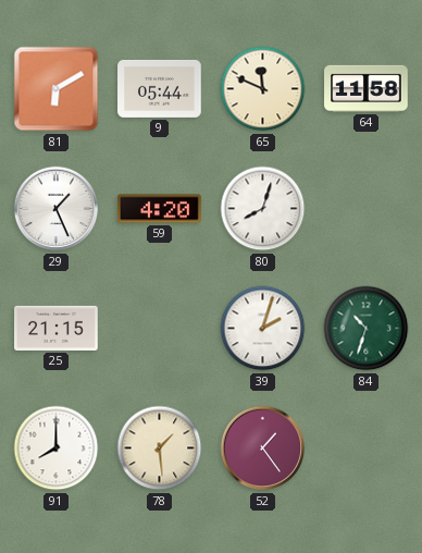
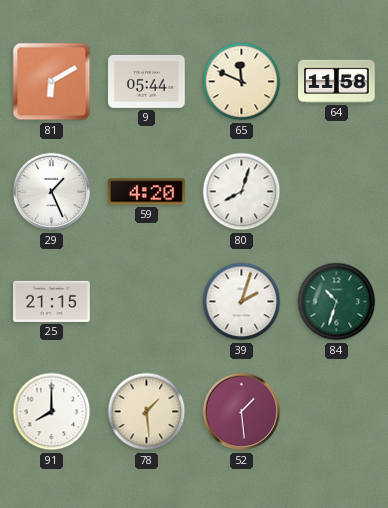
52: 1:24 -> 1:29
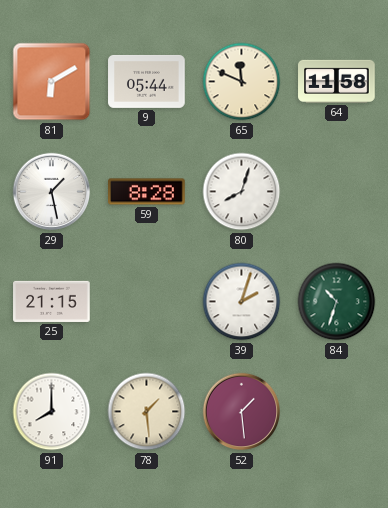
29: 1:26 -> 1:28
59: 4:20 -> 8:28
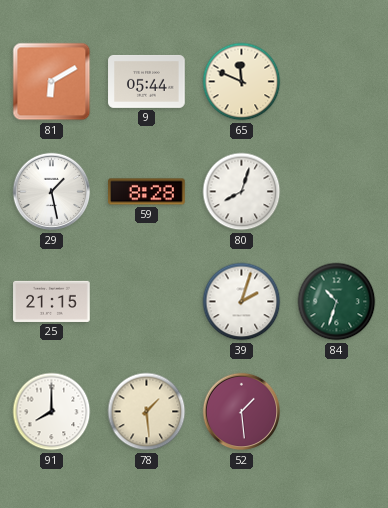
64: 11:58 -> none
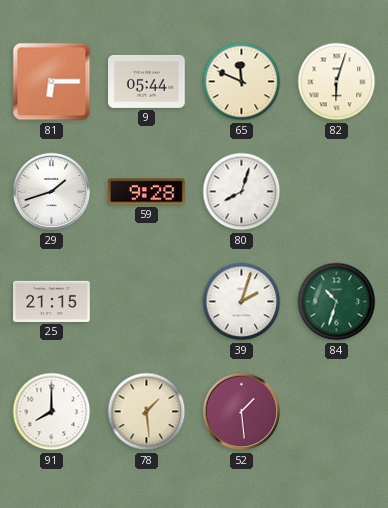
81: 6:10 -> 6:15
82: none -> 6:03
29: 1:28 -> 1:42
59: 8:28 -> 9:28
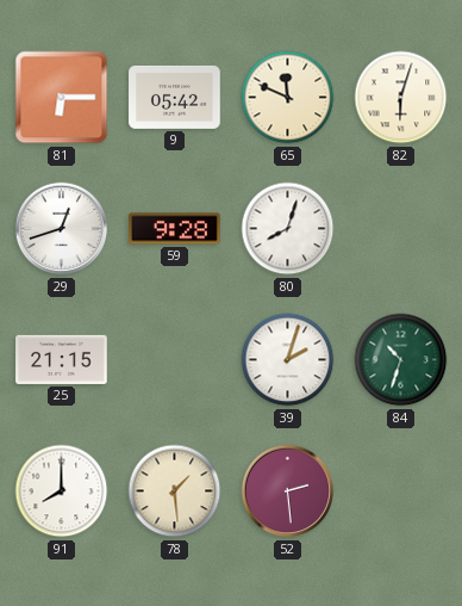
9: 05:44 -> 05:42
29: 1:42 -> 12:42
52: 1:29 -> 2:29
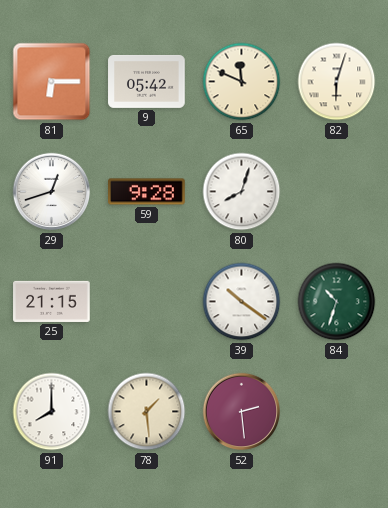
39: 2:03 -> 10:21
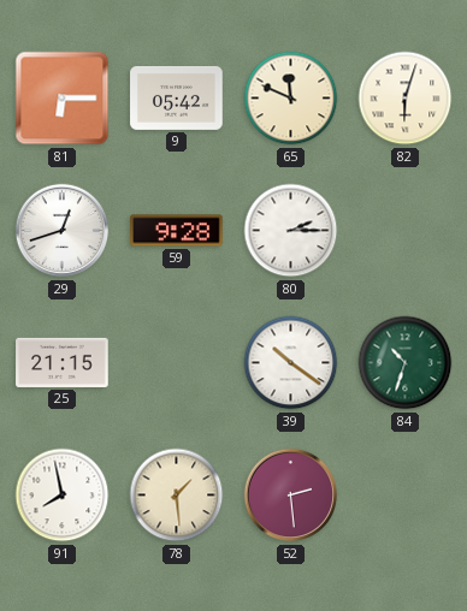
80: 8:03 -> 2:15
91: 8:00 -> 7:58
